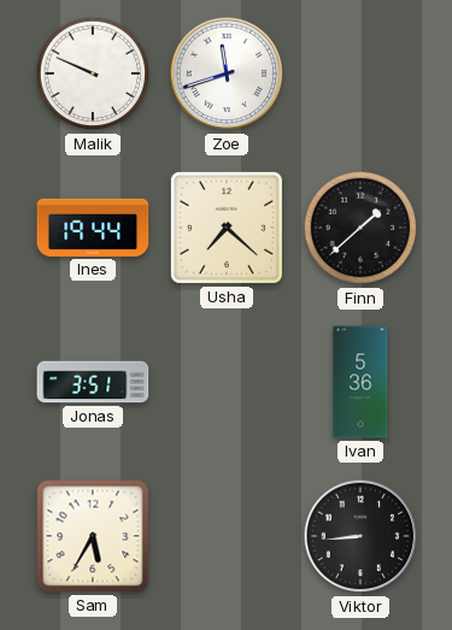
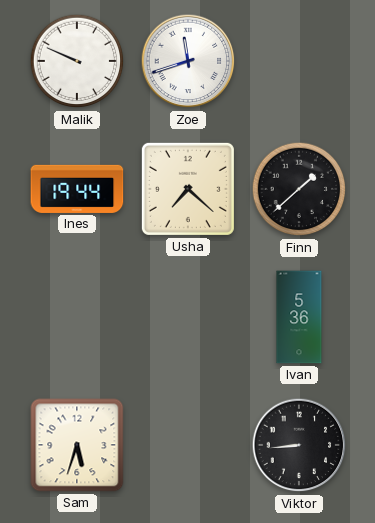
Jonas: 3:51 -> none
Sam: 5:35 -> 5:33
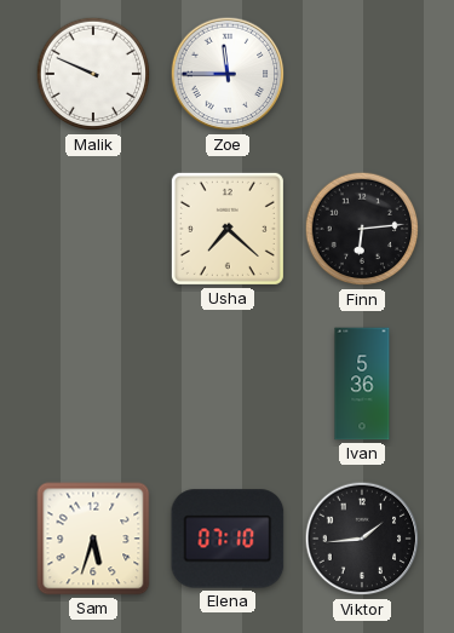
Zoe: 11:42 -> 11:45
Ines: 19:44 -> none
Finn: 1:38 -> 6:14
Elena: none -> 07:10
Viktor: 8:44 -> 1:44
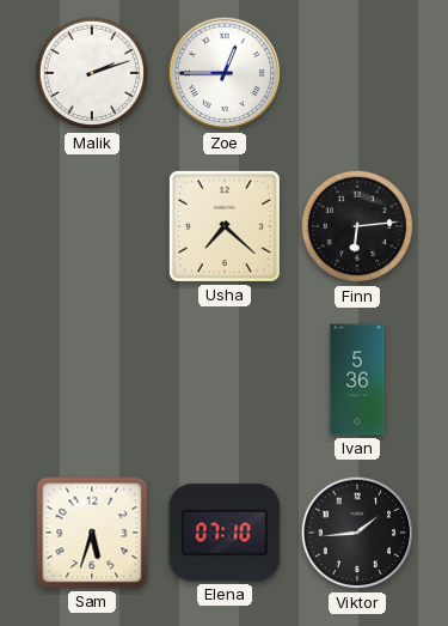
Malik: 9:49 -> 2:12
Zoe: 11:45 -> 12:45
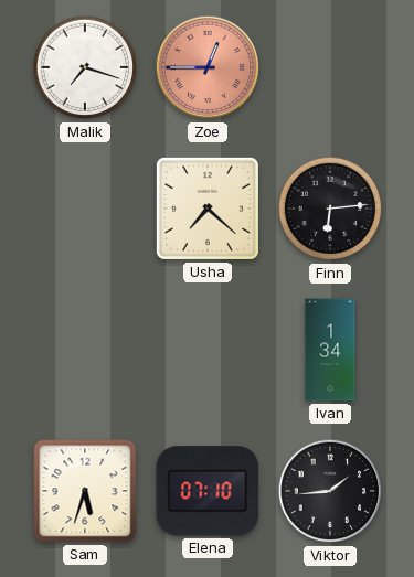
Malik: 2:12 -> 7:18
Zoe dial: white -> salmon
Ivan: 5:36 -> 1:34
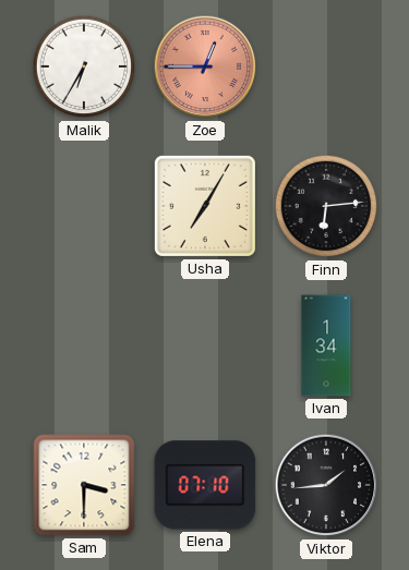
Malik: 7:18 -> 6:35
Usha: 7:22 -> 7:05
Sam: 5:33 -> 3:30
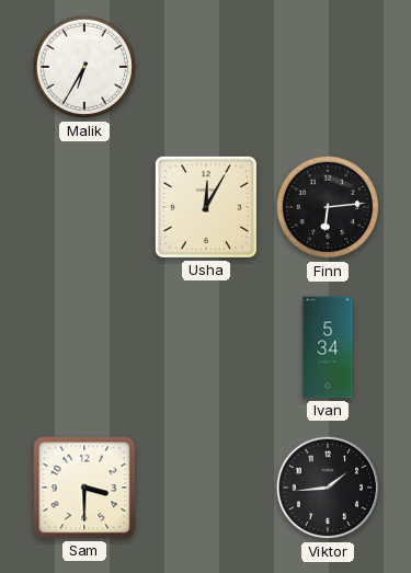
Zoe: 12:45 -> none
Usha: 7:05 -> 12:05
Ivan: 1:34 -> 5:34
Elena: 07:10 -> none
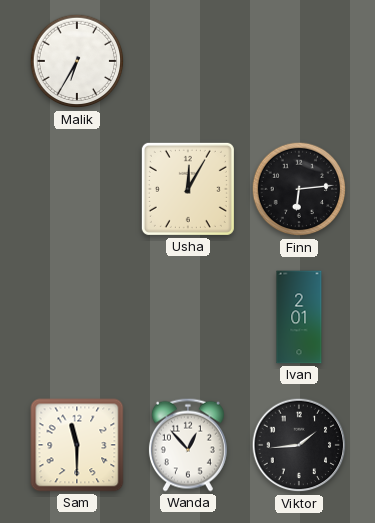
Ivan: 5:34 -> 2:01
Sam: 3:30 -> 11:30
Wanda: none -> 12:53
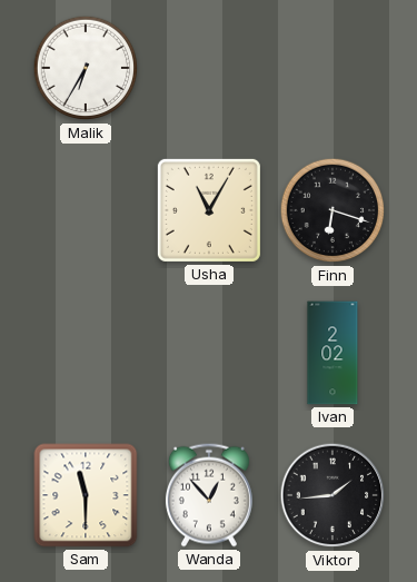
Usha: 12:05 -> 11:05
Finn: 6:14 -> 6:18
Ivan: 2:01 -> 2:02
